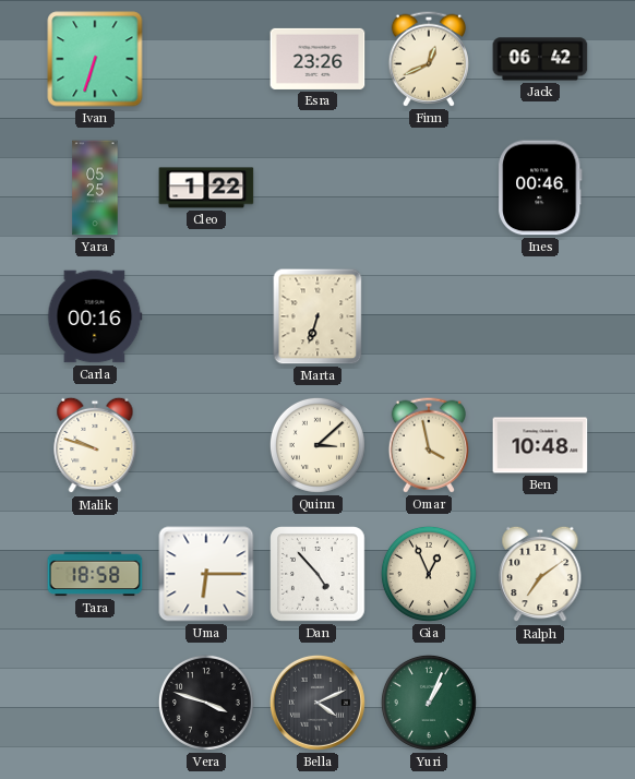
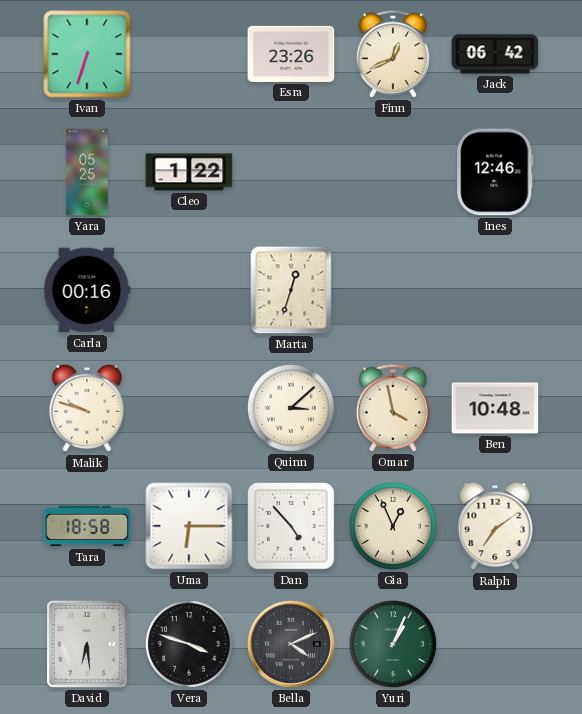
Ines: 00:46 -> 12:46
Marta: 6:33 -> 12:33
David: none -> 6:29
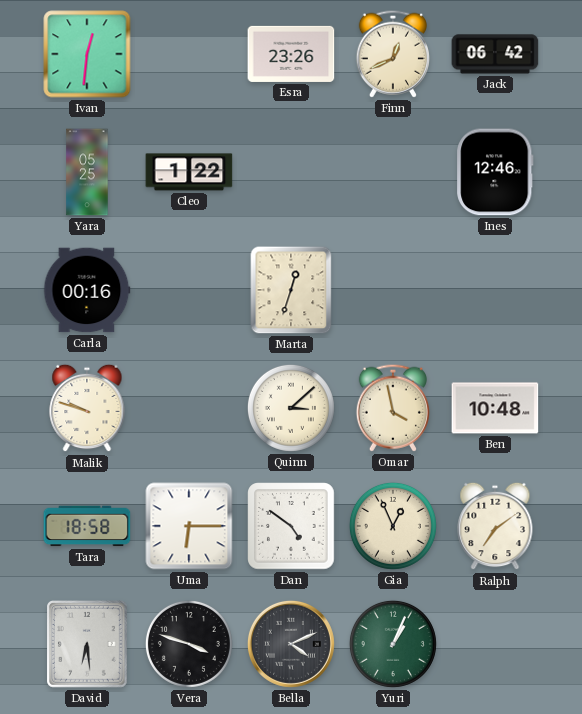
Ivan: 6:33 -> 12:31
Dan: 4:53 -> 4:51
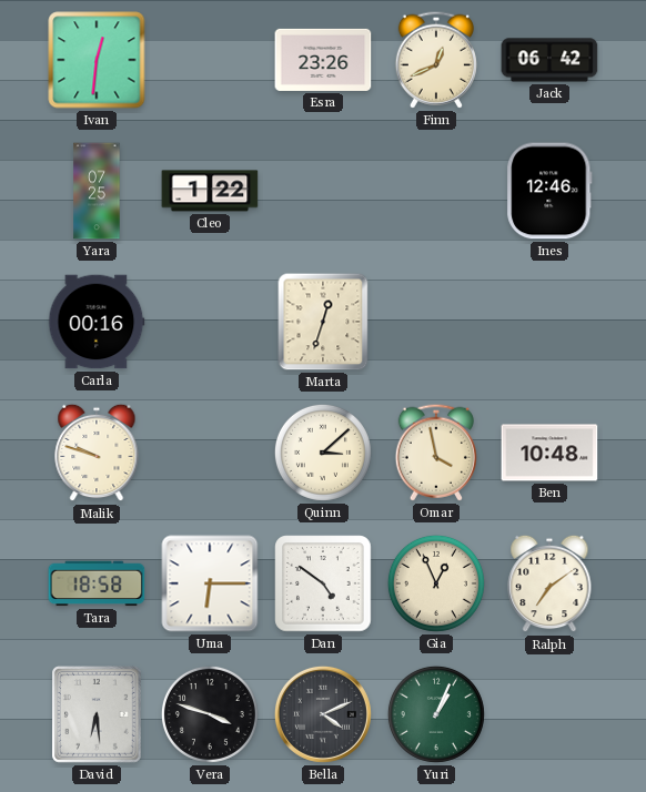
Yara: 05:25 -> 07:25
